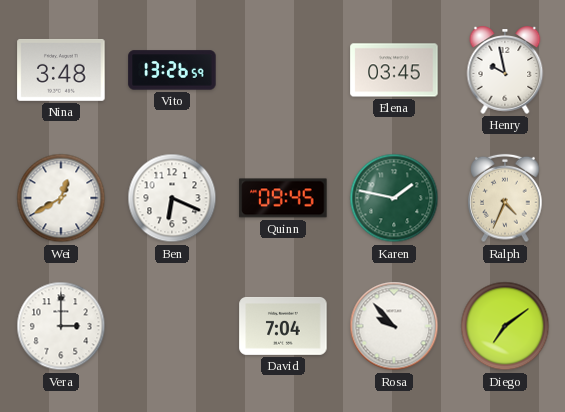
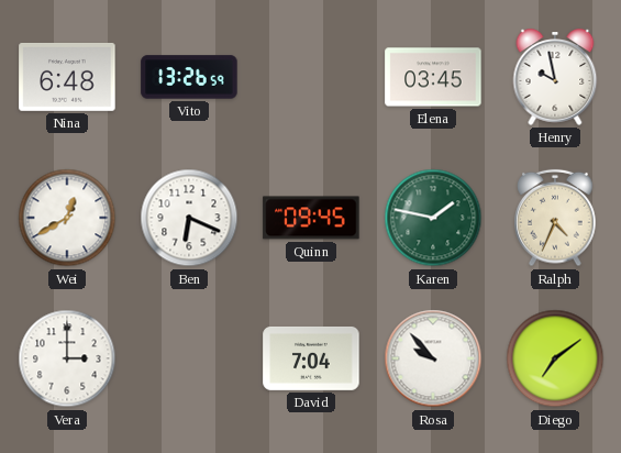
Nina: 3:48 -> 6:48
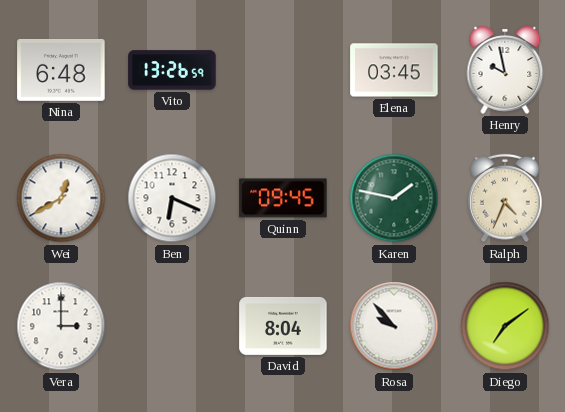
David: 7:04 -> 8:04
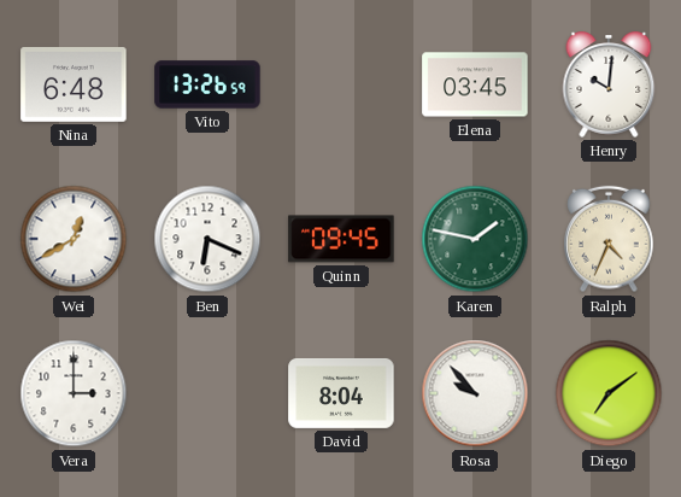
Henry: 9:58 -> 10:01
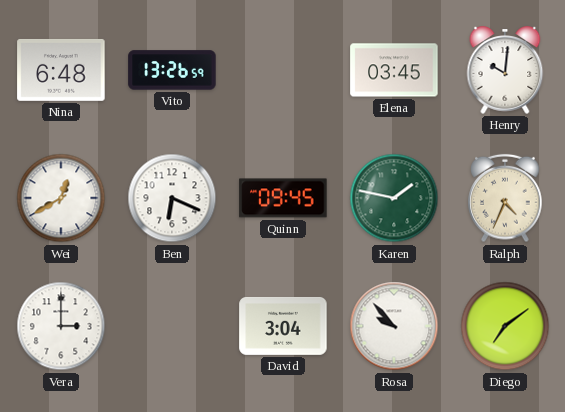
David: 8:04 -> 3:04
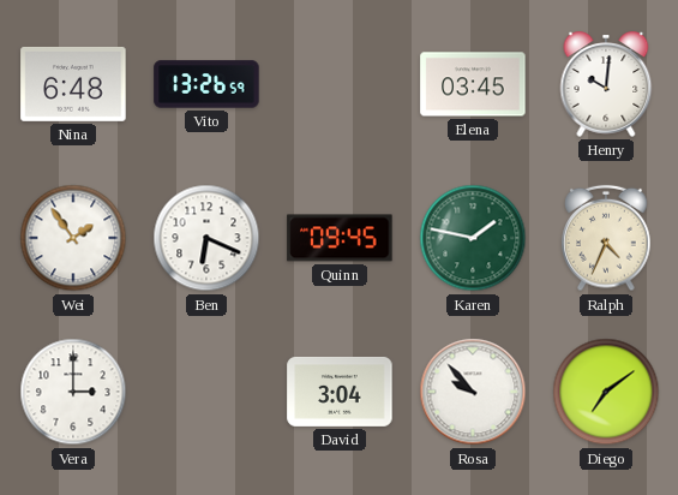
Wei: 12:40 -> 1:54
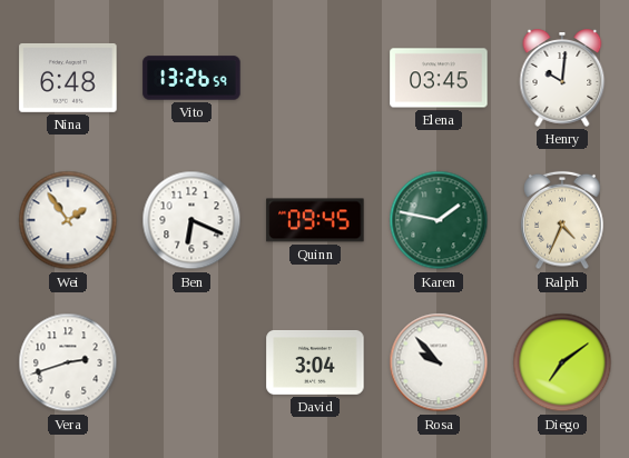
Vera: 3:00 -> 2:42
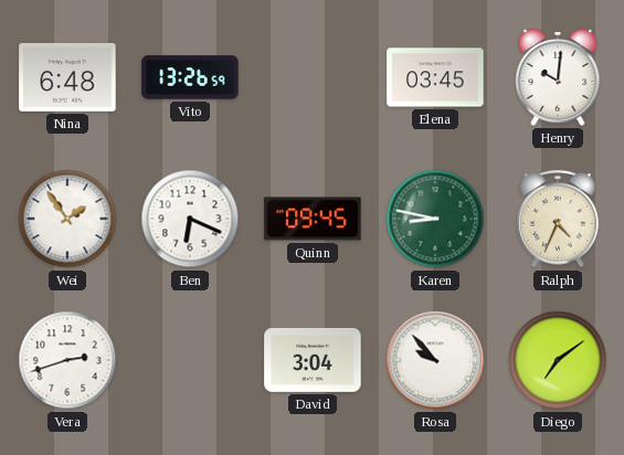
Karen: 1:47 -> 8:47
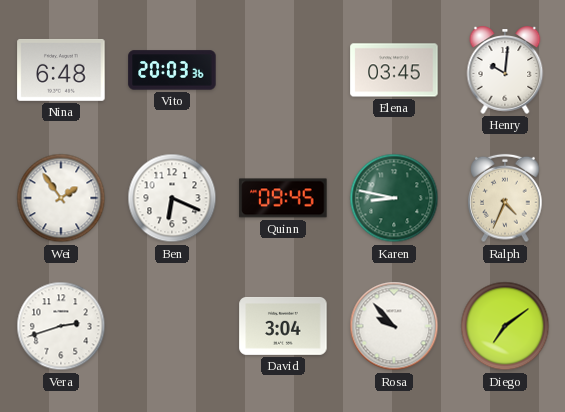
Vito: 13:26 -> 20:03
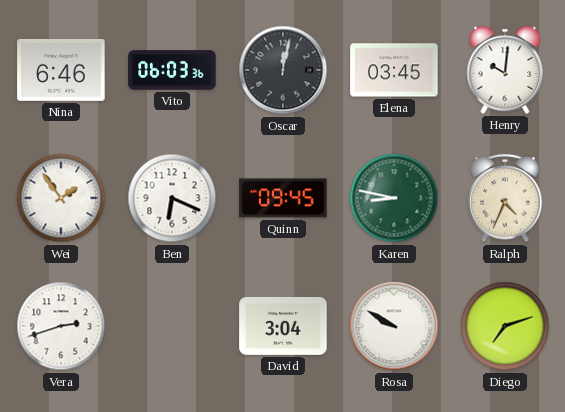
Nina: 6:48 -> 6:46
Vito: 20:03 -> 06:03
Oscar: none -> 12:02
Rosa: 9:53 -> 9:50
Diego: 7:09 -> 7:12
